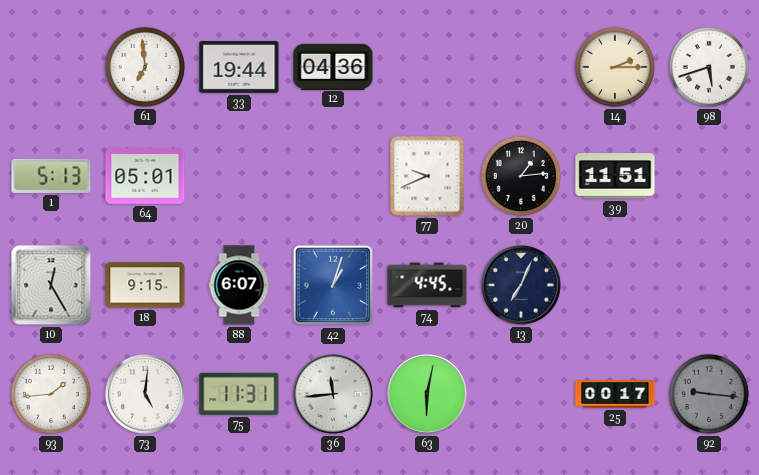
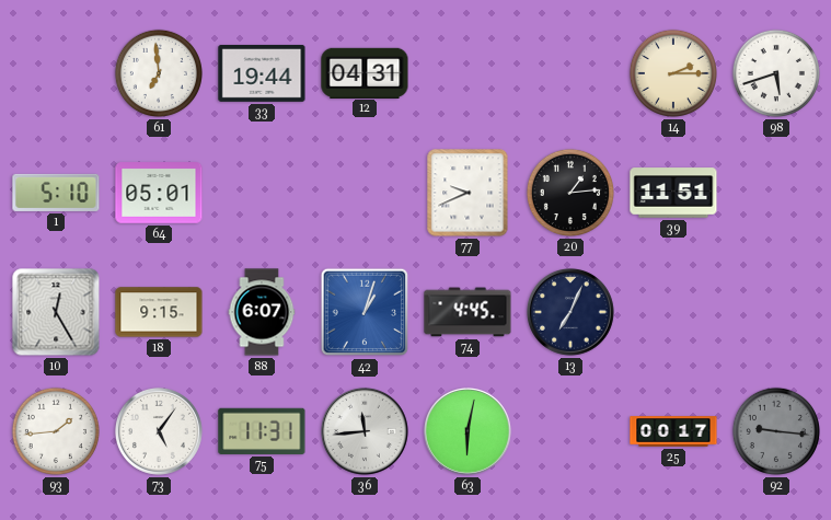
12: 04:36 -> 04:31
1: 5:13 -> 5:10
73: 5:01 -> 5:06
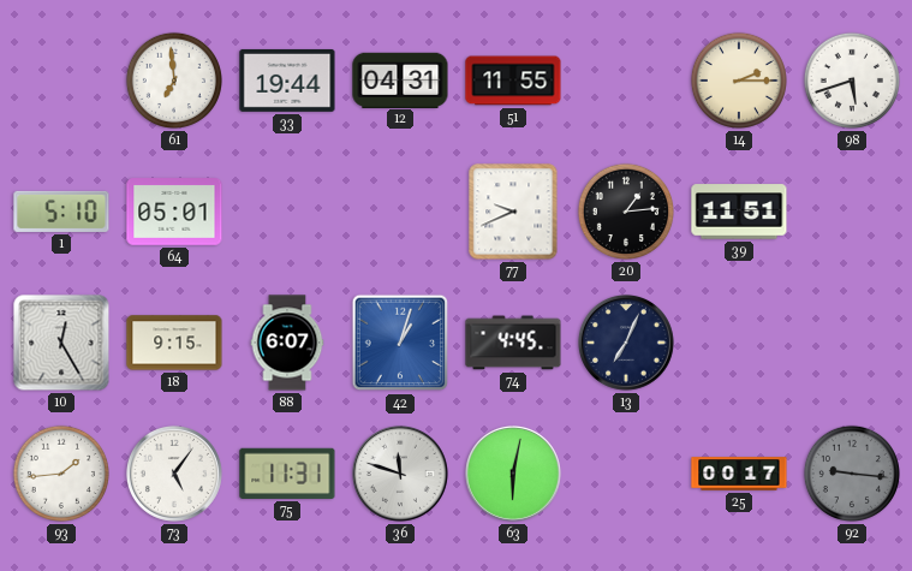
51: none -> 11:55
36: 11:44 -> 11:48
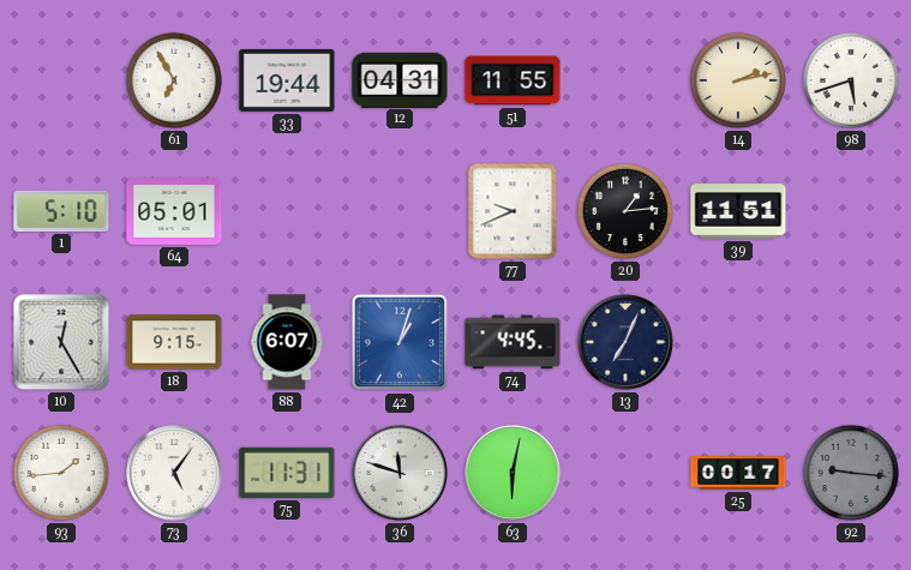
61: 6:59 -> 6:55
14: 2:15 -> 2:13
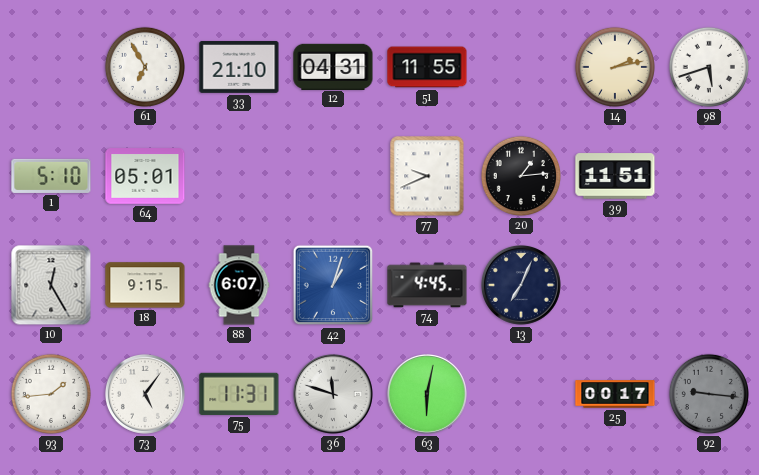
33: 19:44 -> 21:10
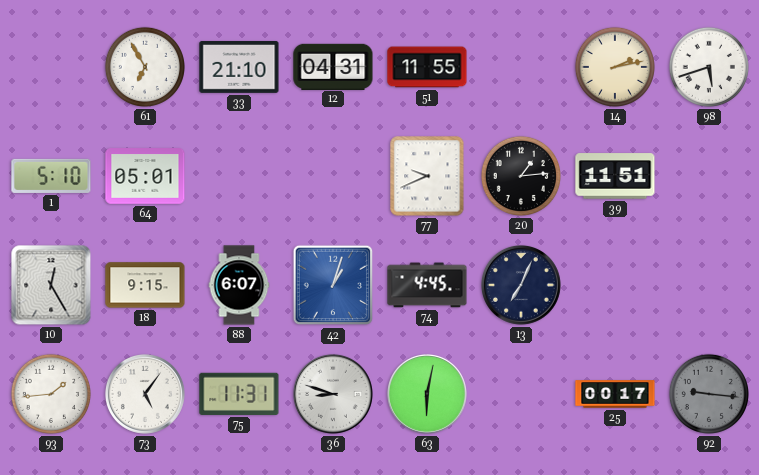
36: 11:48 -> 8:48
